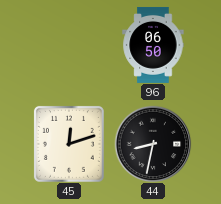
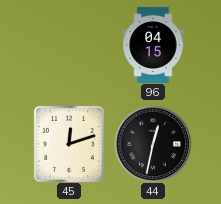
96: 06:50 -> 04:15
44: 8:32 -> 12:32
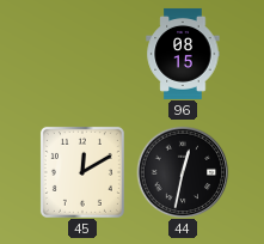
96: 04:15 -> 08:15
45: 12:12 -> 12:10
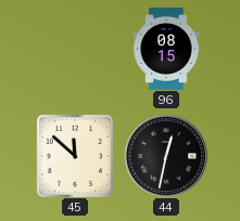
45: 12:10 -> 11:52
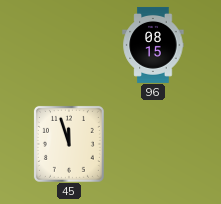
45: 11:52 -> 11:57
44: 12:32 -> none
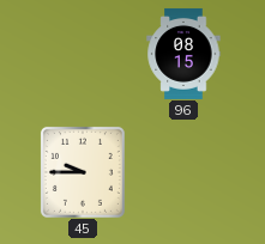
45: 11:57 -> 9:45
